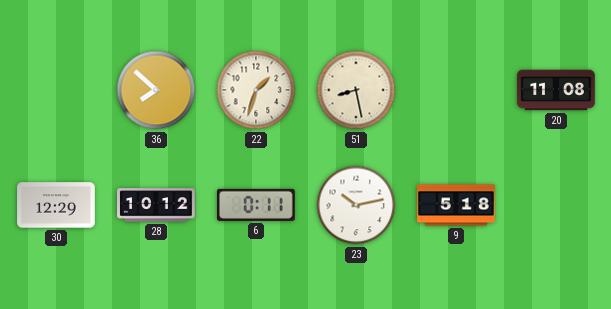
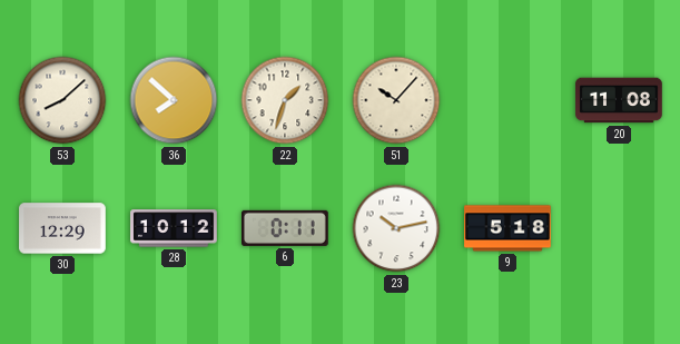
53: none -> 8:08
51: 8:28 -> 10:07
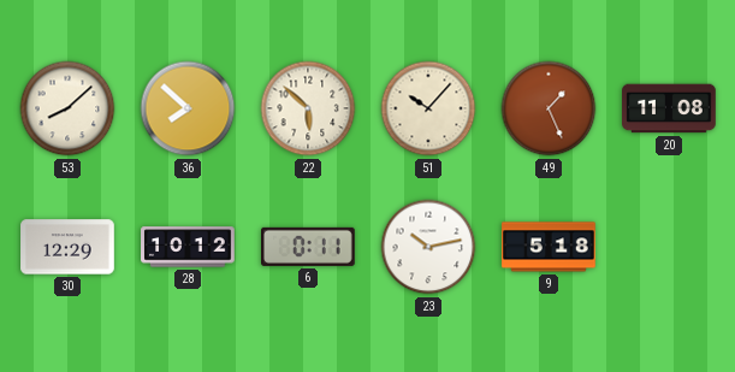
22: 1:33 -> 5:52
49: none -> 1:26
